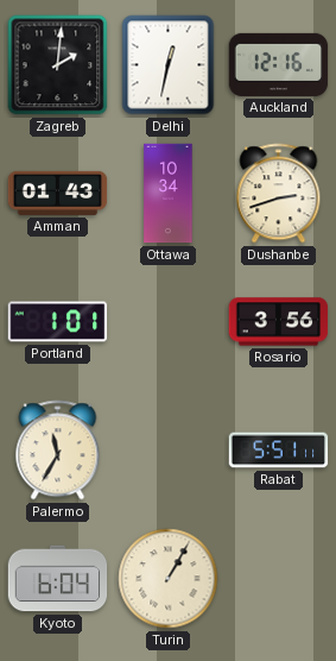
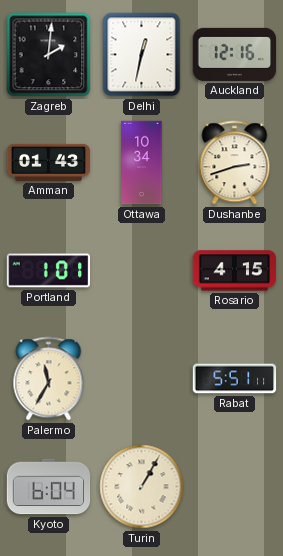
Rosario: 3:56 -> 4:15
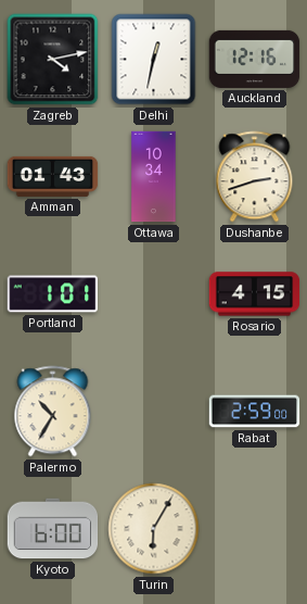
Zagreb: 2:01 -> 4:13
Palermo: 11:35 -> 10:35
Rabat: 5:51 -> 2:59
Kyoto: 6:04 -> 6:00
Turin: 1:05 -> 6:05
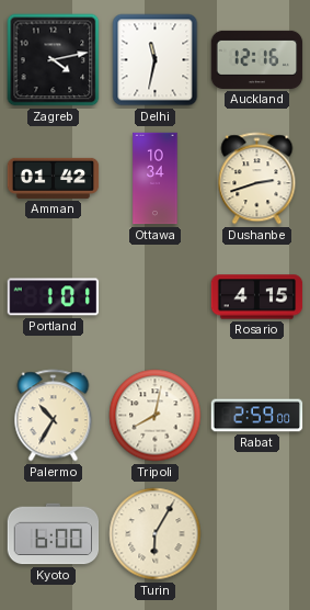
Delhi: 12:32 -> 11:32
Amman: 01:43 -> 01:42
Tripoli: none -> 8:02
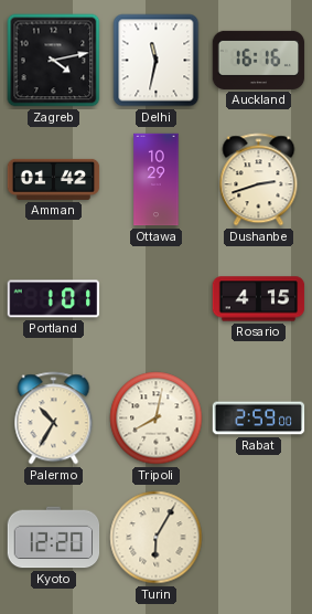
Auckland: 12:16 -> 16:16
Ottawa: 10:34 -> 10:29
Kyoto: 6:00 -> 12:20
